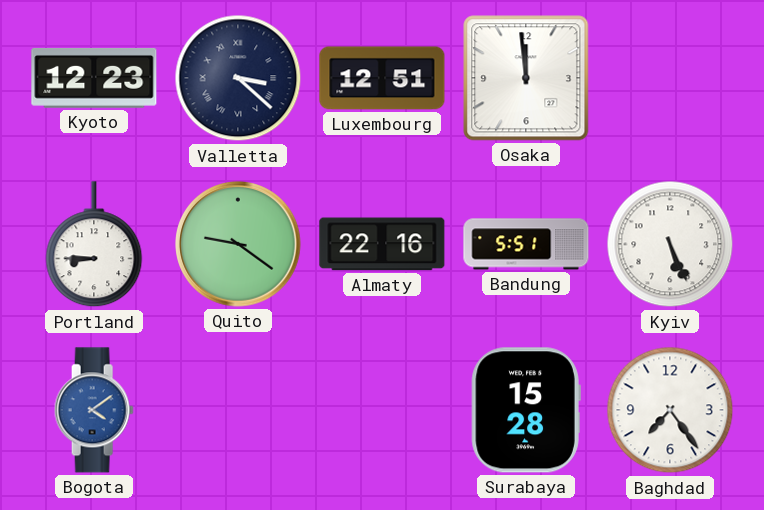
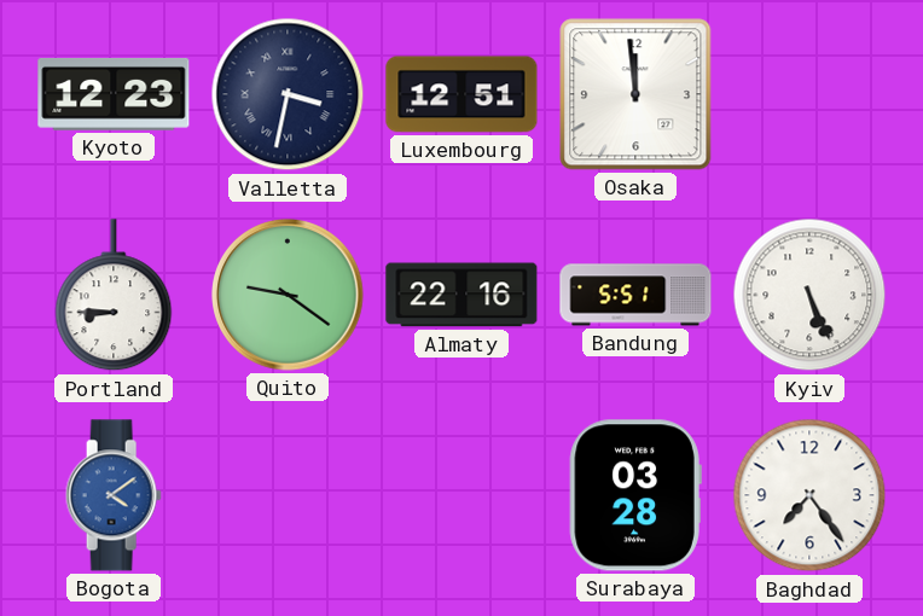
Valletta: 3:22 -> 3:32
Surabaya: 15:28 -> 03:28
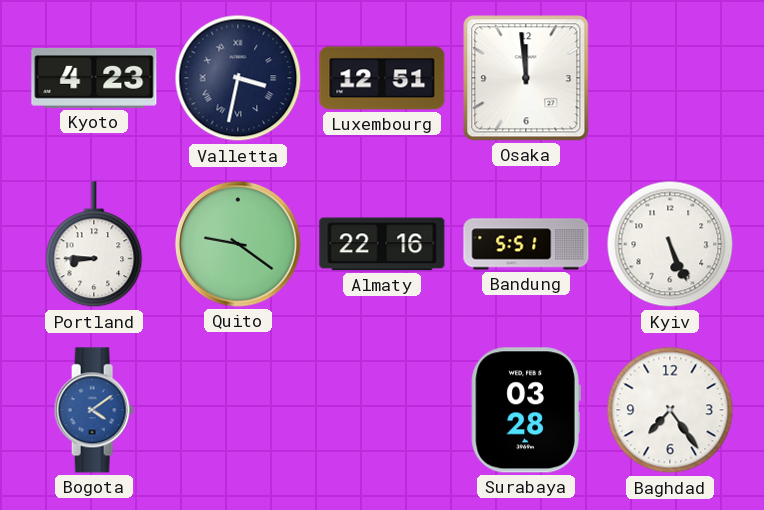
Kyoto: 12:23 -> 4:23
